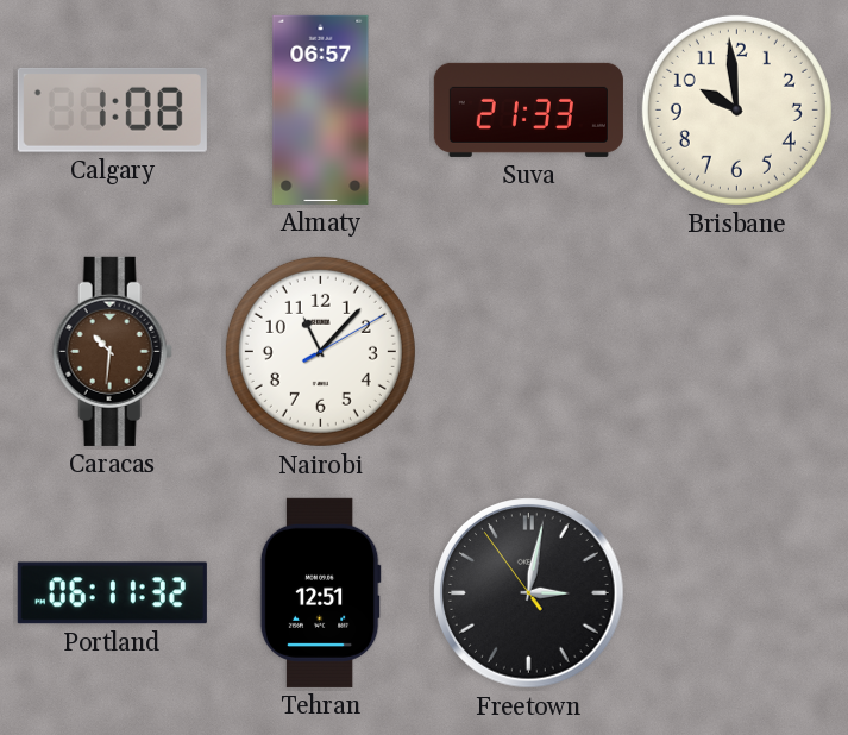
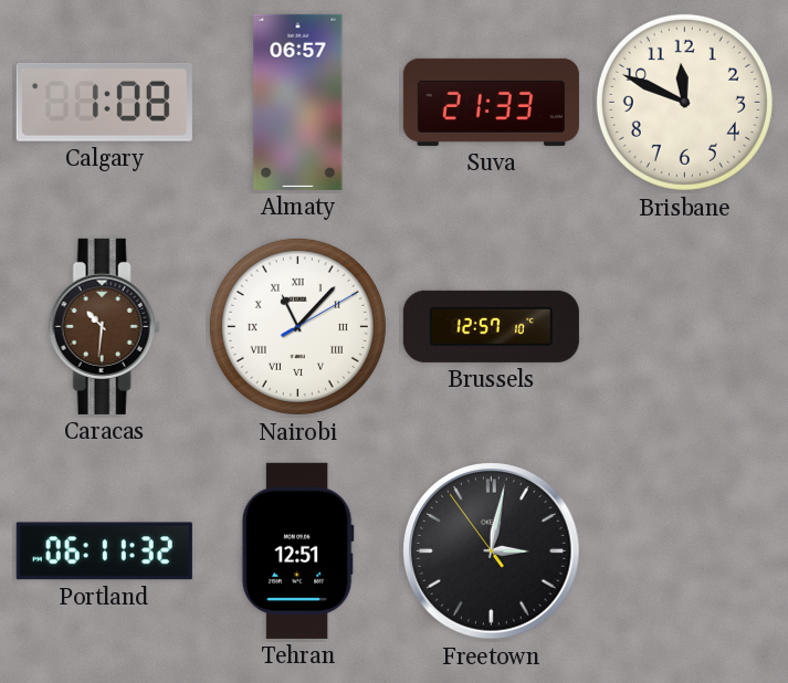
Brisbane: 9:59 -> 11:49
Nairobi numerals: Arabic -> Roman
Brussels: none -> 12:57
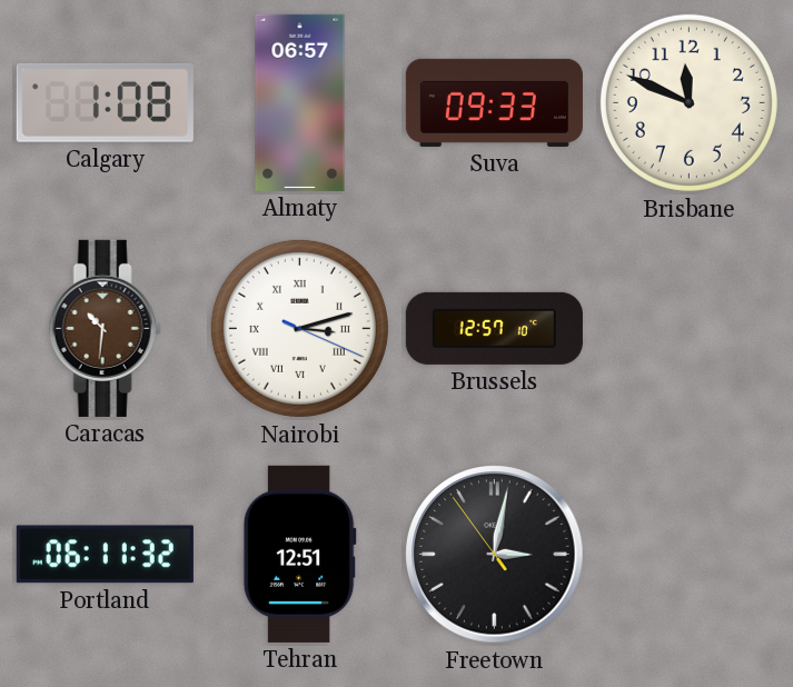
Suva: 21:33 -> 09:33
Nairobi: 11:07 -> 3:12
